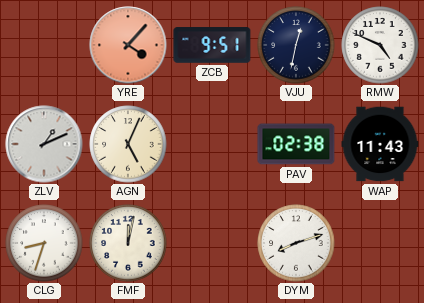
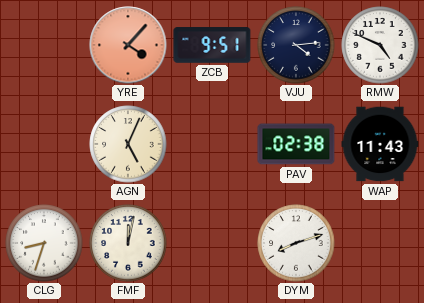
VJU: 12:32 -> 4:14
ZLV: 1:11 -> none
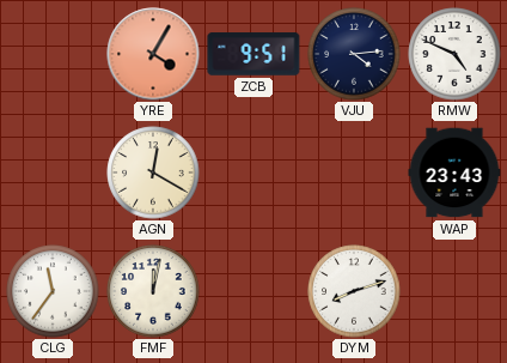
YRE: 4:07 -> 4:05
AGN: 5:04 -> 12:20
PAV: 02:38 -> none
WAP: 11:43 -> 23:43
CLG: 8:33 -> 11:36
